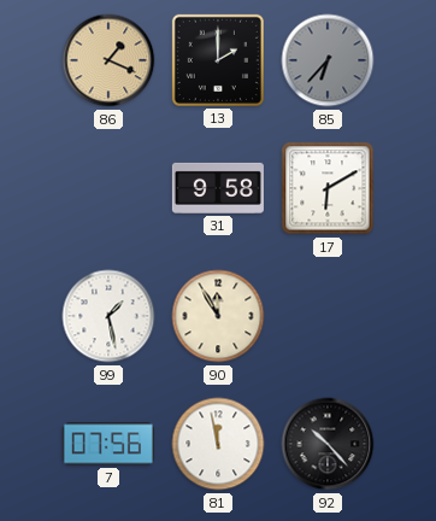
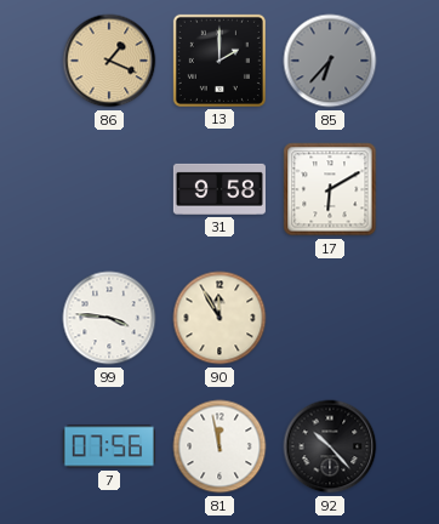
99: 1:28 -> 3:46
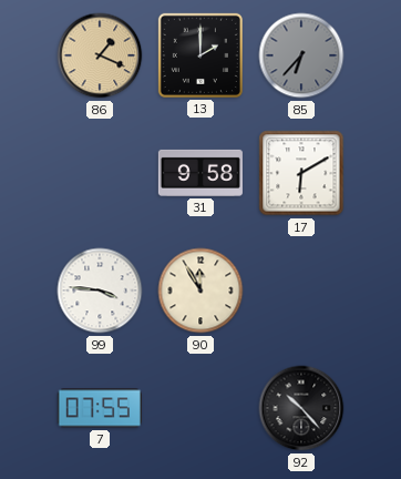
7: 07:56 -> 07:55
81: 11:58 -> none
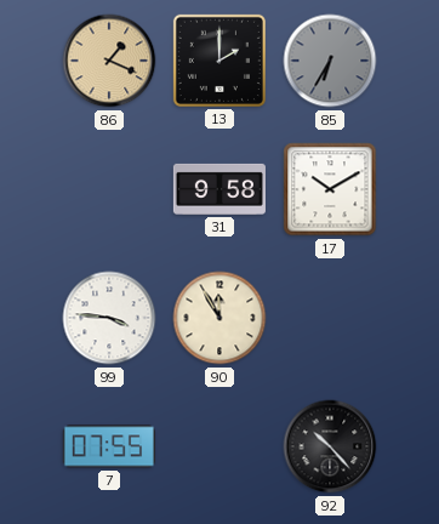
85: 6:37 -> 6:35
17: 6:10 -> 10:10
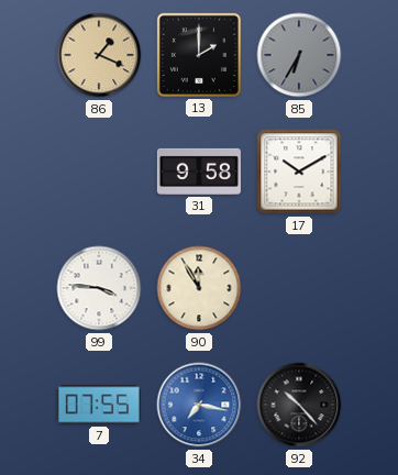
34: none -> 7:17
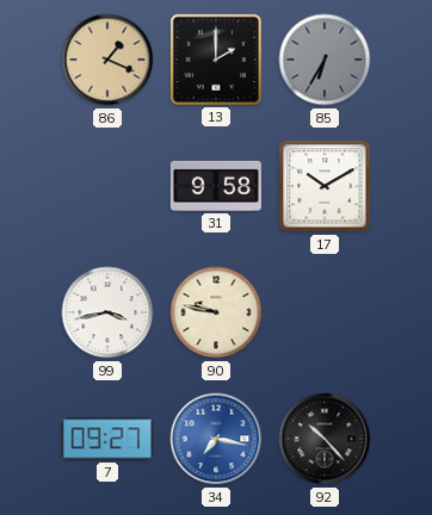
99: 3:46 -> 3:43
90: 11:55 -> 9:47
7: 07:55 -> 09:27
